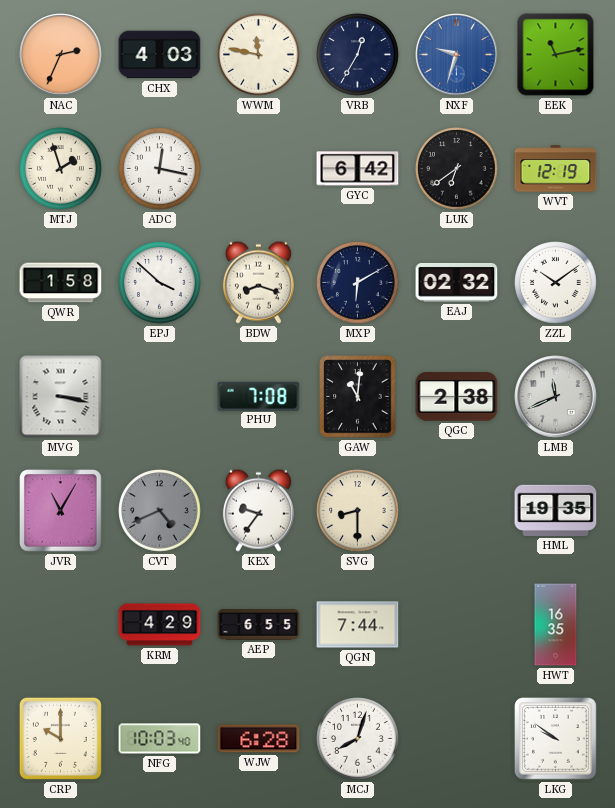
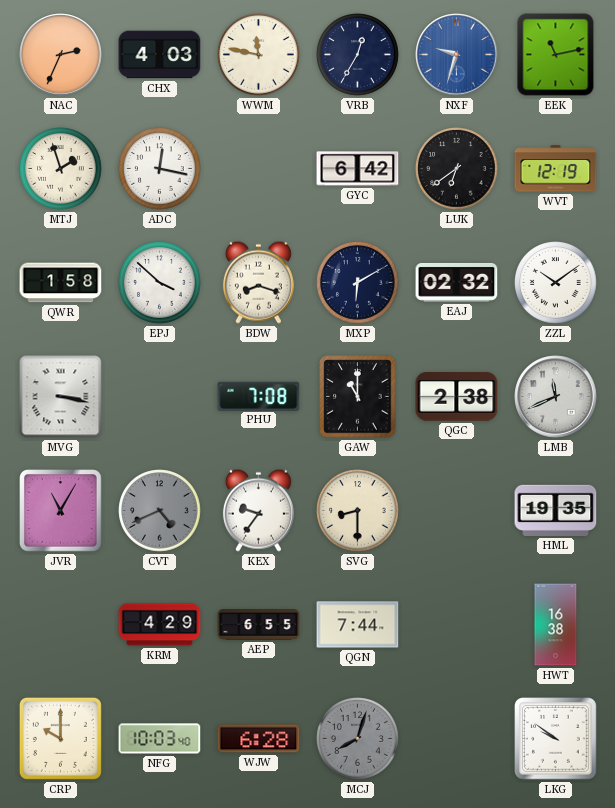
GAW: 11:01 -> 11:00
HWT: 16:35 -> 16:38
MCJ dial: white -> grey
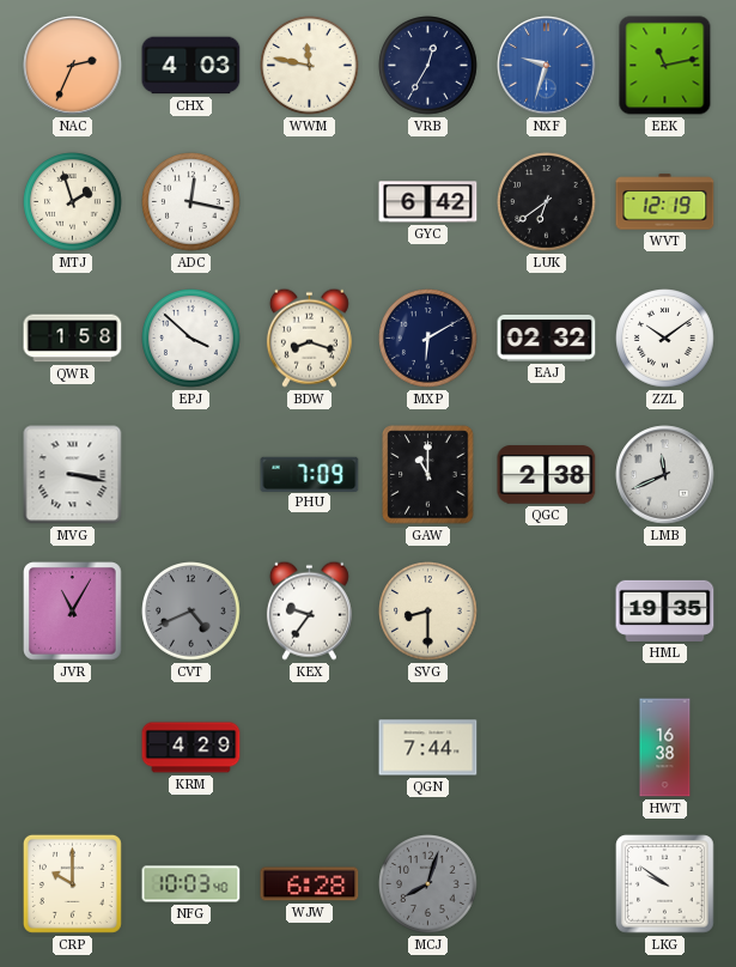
PHU: 7:08 -> 7:09
AEP: 6:55 -> none
